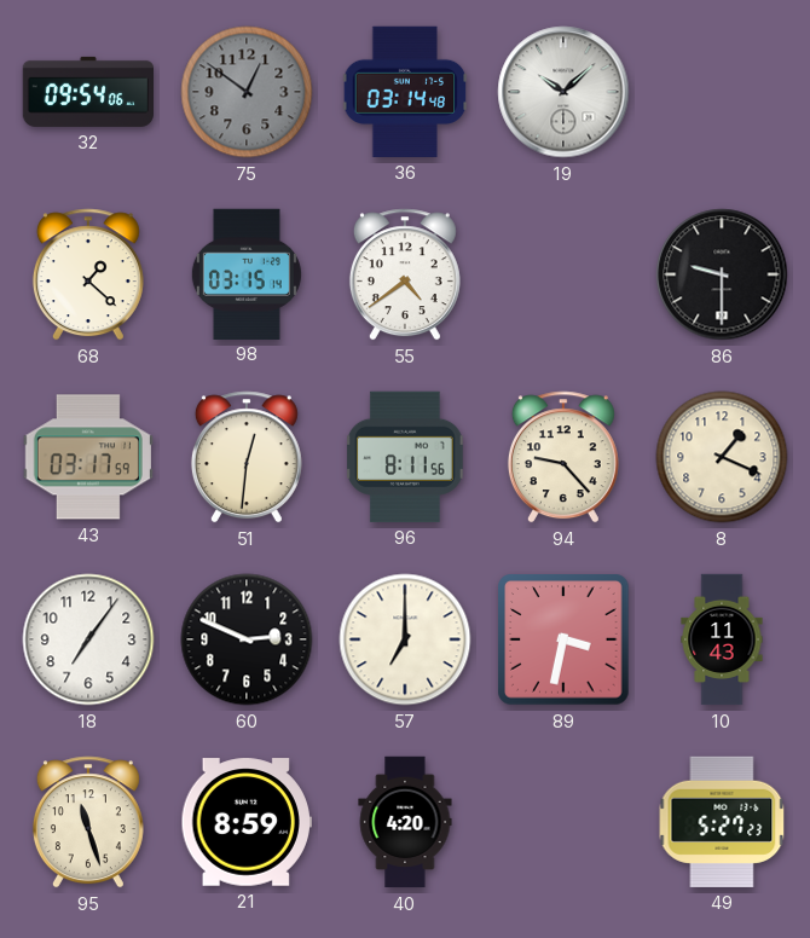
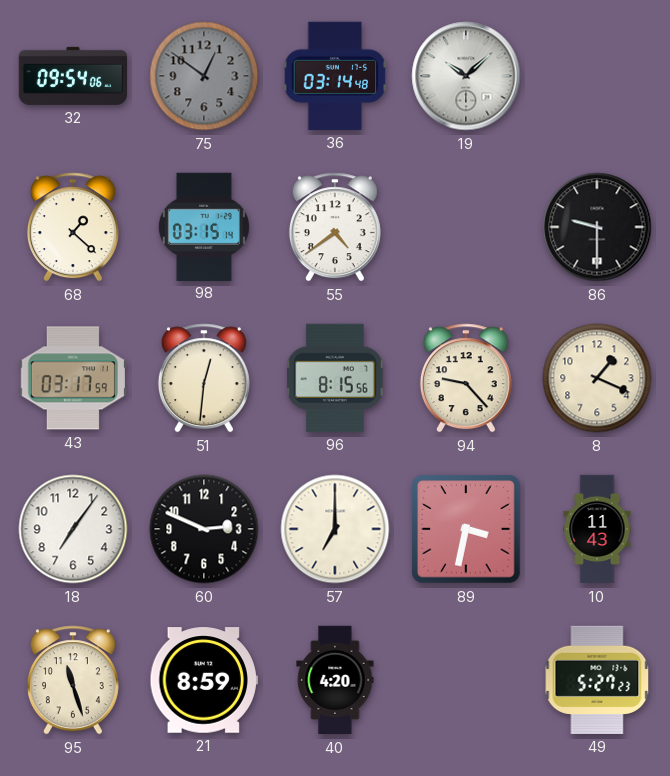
96: 8:11 -> 8:15
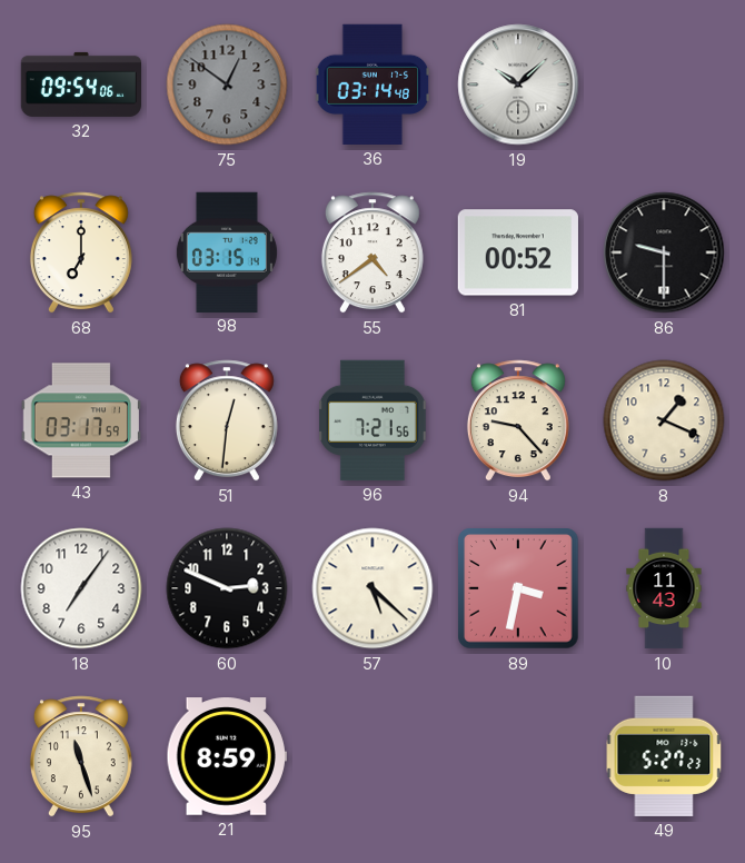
68: 1:22 -> 7:00
81: none -> 00:52
96: 8:15 -> 7:21
57: 7:00 -> 5:22
40: 4:20 -> none
